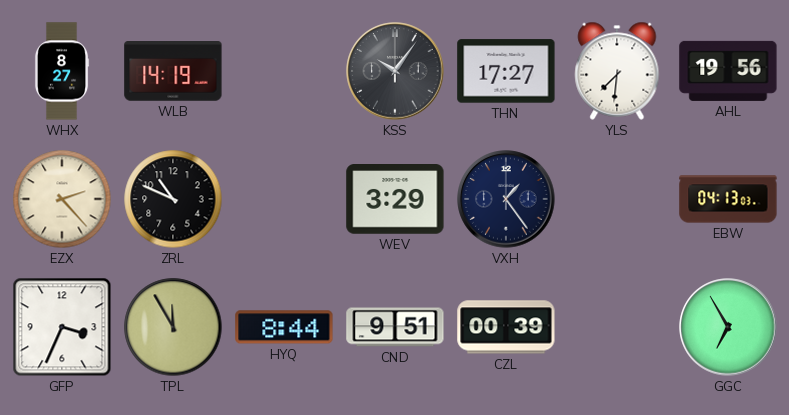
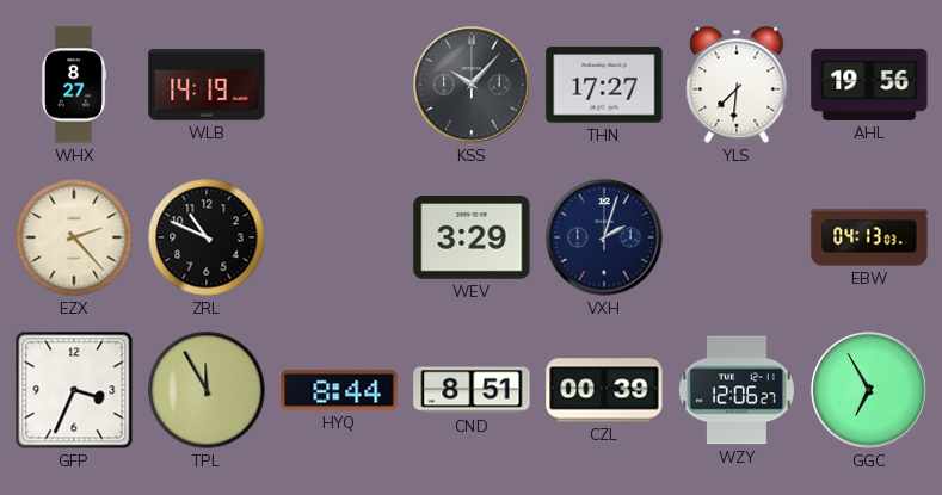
KSS: 10:06 -> 10:07
VXH: 1:24 -> 2:03
CND: 9:51 -> 8:51
WZY: none -> 12:06
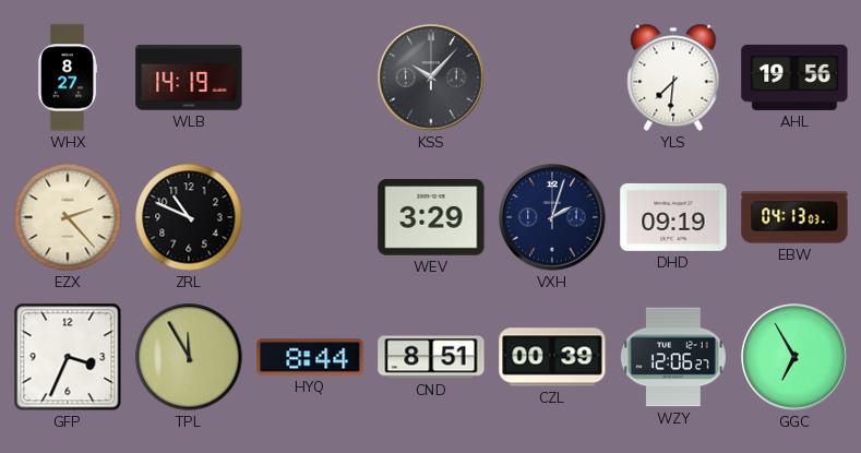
THN: 17:27 -> none
DHD: none -> 09:19
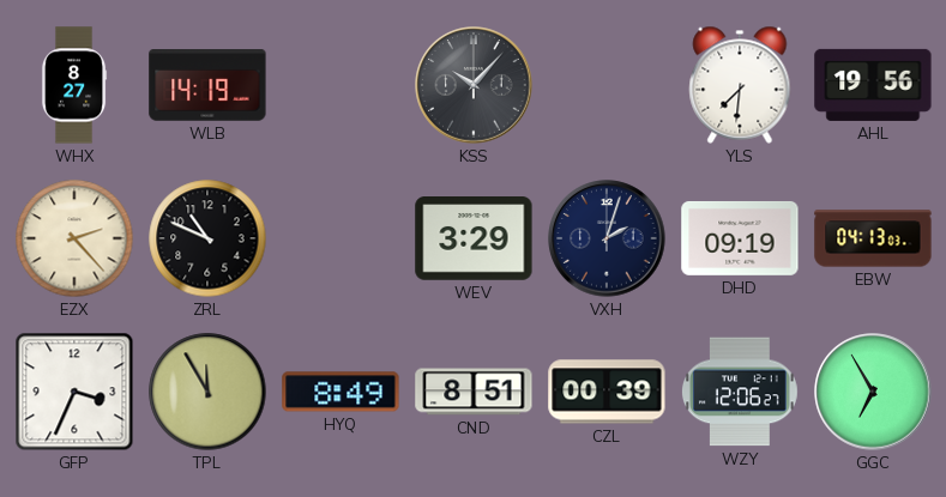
HYQ: 8:44 -> 8:49
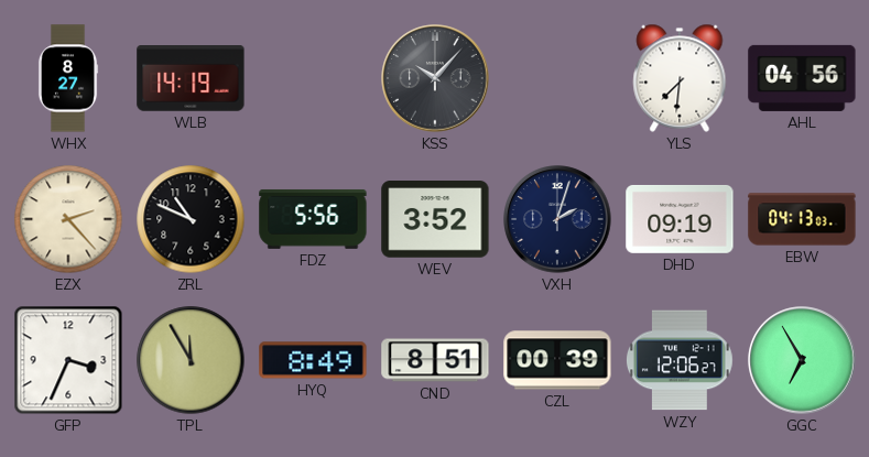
AHL: 19:56 -> 04:56
FDZ: none -> 5:56
WEV: 3:29 -> 3:52
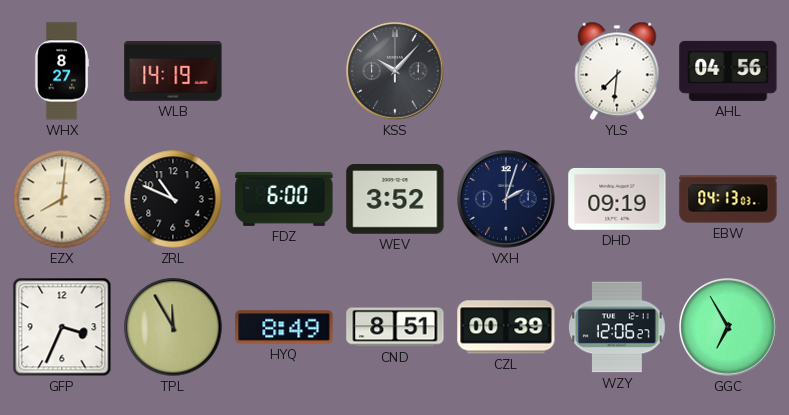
EZX: 2:23 -> 8:01
FDZ: 5:56 -> 6:00
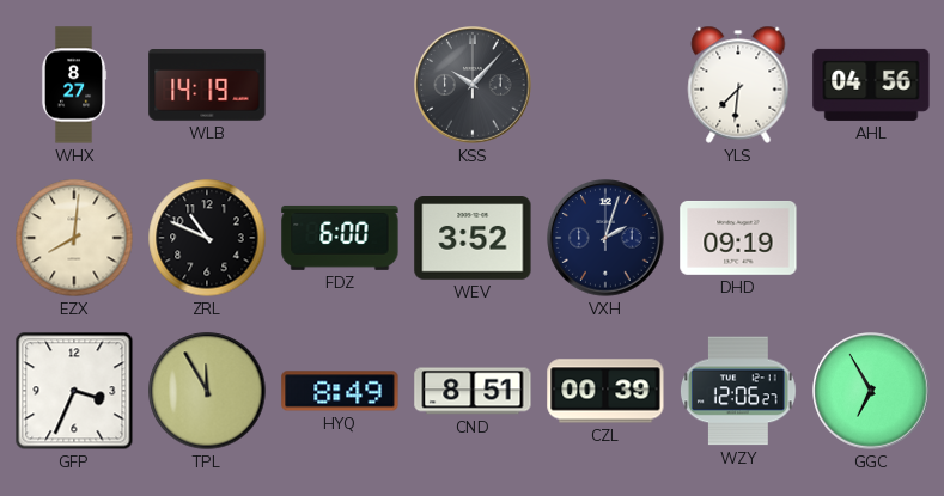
EBW: 04:13 -> none
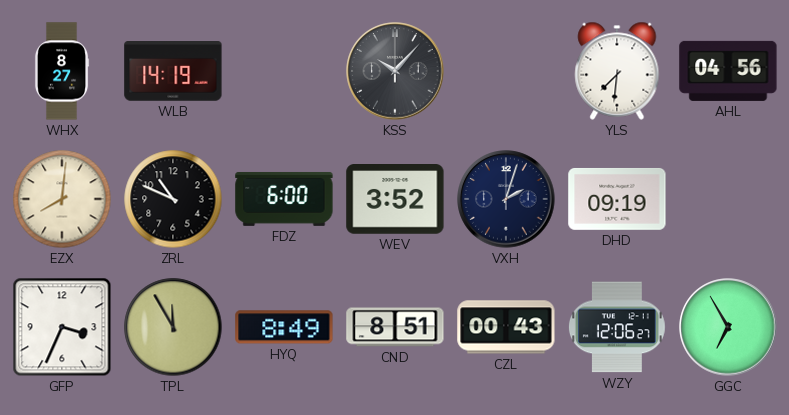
CZL: 00:39 -> 00:43
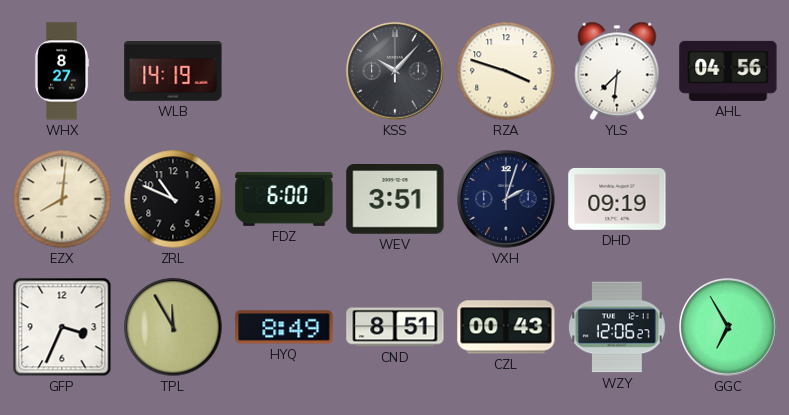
RZA: none -> 3:48
WEV: 3:52 -> 3:51
